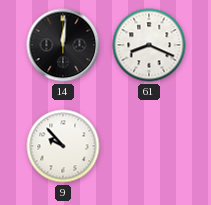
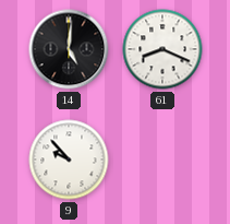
14: 12:01 -> 5:01
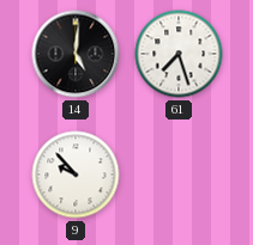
61: 8:19 -> 7:27
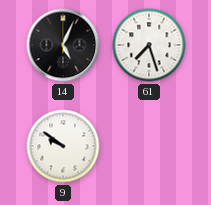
14: 5:01 -> 5:04
9: 9:53 -> 9:51
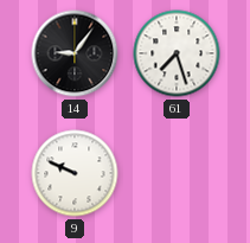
14: 5:04 -> 9:06
9: 9:51 -> 9:49
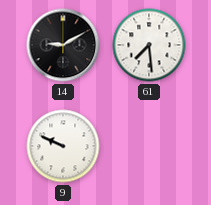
14: 9:06 -> 9:10
61: 7:27 -> 7:29
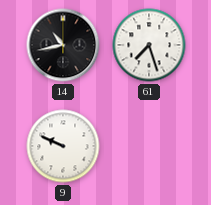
14: 9:10 -> 10:43
61: 7:29 -> 7:27
